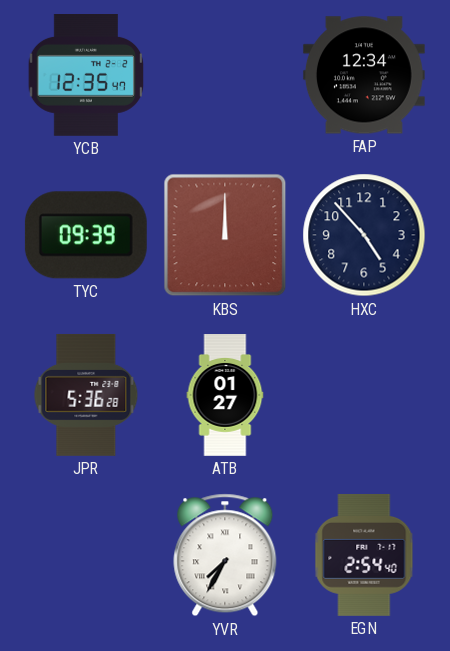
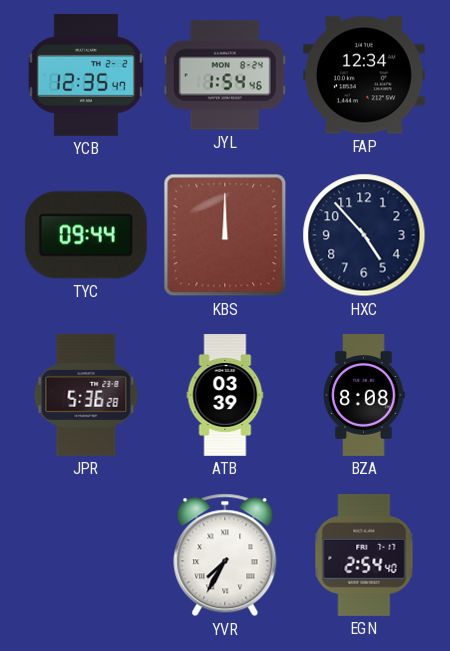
JYL: none -> 1:54
TYC: 09:39 -> 09:44
ATB: 01:27 -> 03:39
BZA: none -> 8:08
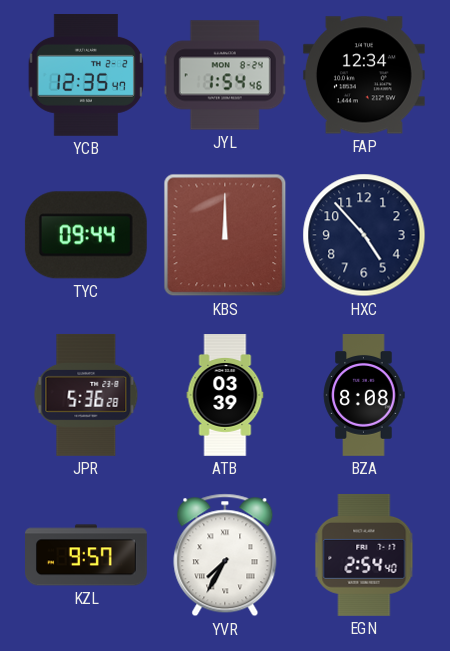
KZL: none -> 9:57
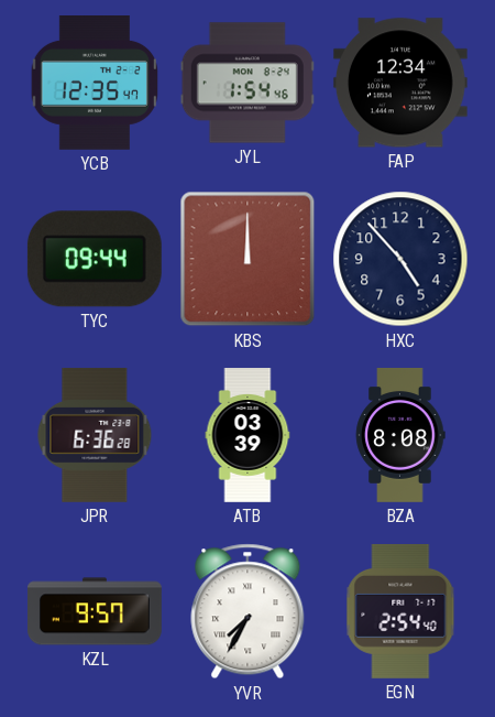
JPR: 5:36 -> 6:36
